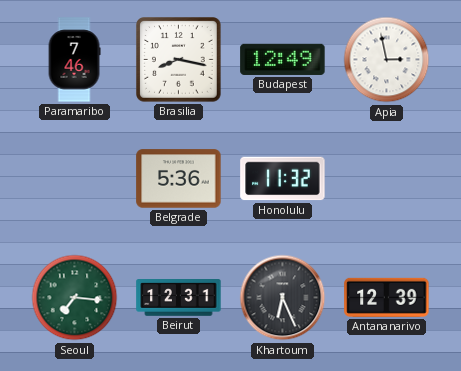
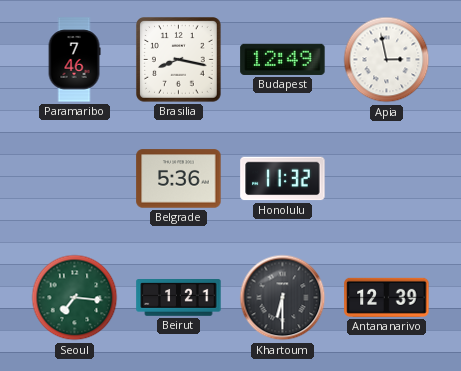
Beirut: 12:31 -> 1:21
Khartoum: 6:26 -> 6:30
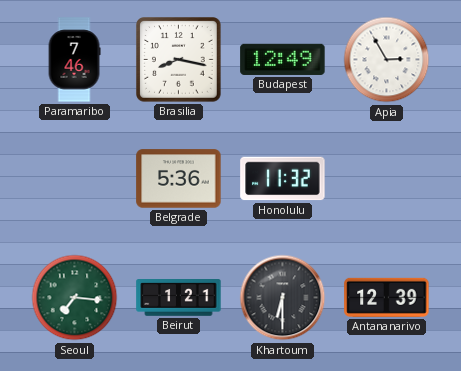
Apia: 2:58 -> 2:55
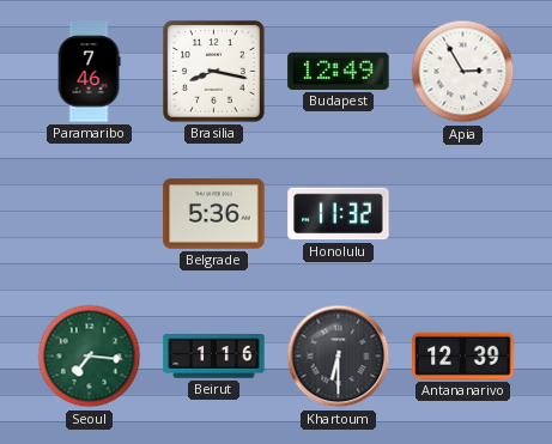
Beirut: 1:21 -> 1:16
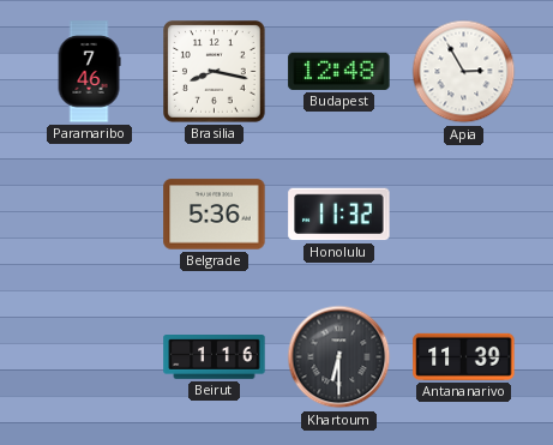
Budapest: 12:49 -> 12:48
Seoul: 7:16 -> none
Antananarivo: 12:39 -> 11:39
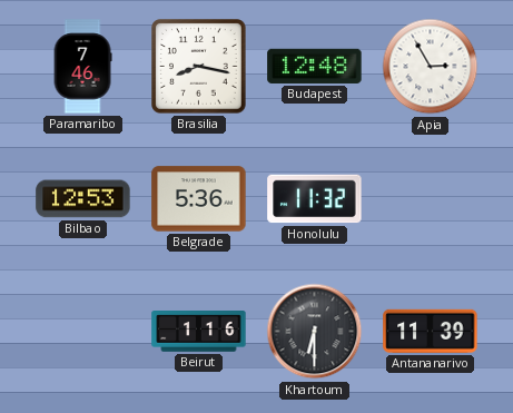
Bilbao: none -> 12:53
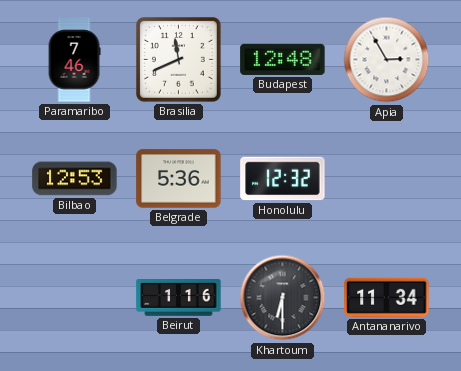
Brasilia: 8:17 -> 11:41
Honolulu: 11:32 -> 12:32
Antananarivo: 11:39 -> 11:34
